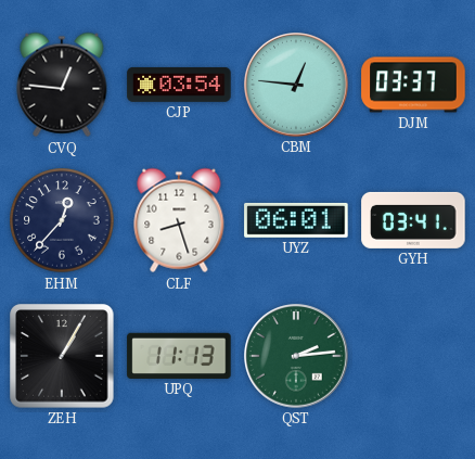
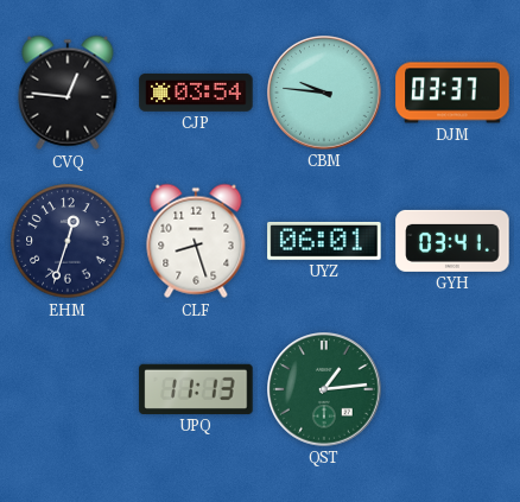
CBM: 12:46 -> 9:46
EHM: 12:37 -> 12:33
ZEH: 1:05 -> none
QST: 2:14 -> 1:14
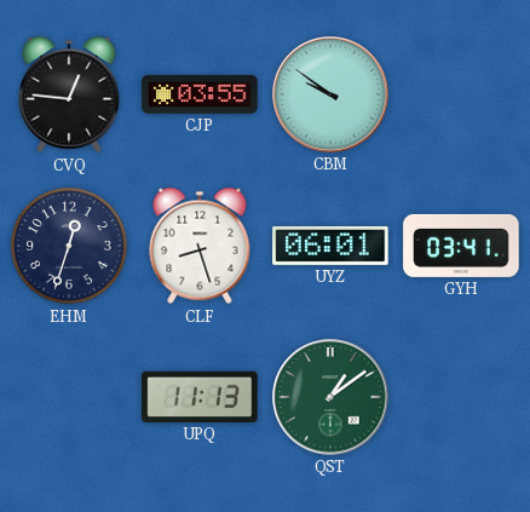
CJP: 03:54 -> 03:55
CBM: 9:46 -> 9:51
DJM: 03:37 -> none
QST: 1:14 -> 1:09
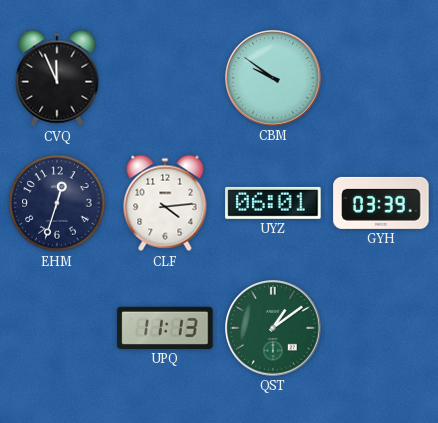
CVQ: 12:46 -> 11:56
CJP: 03:55 -> none
CLF: 8:27 -> 4:14
GYH: 03:41 -> 03:39
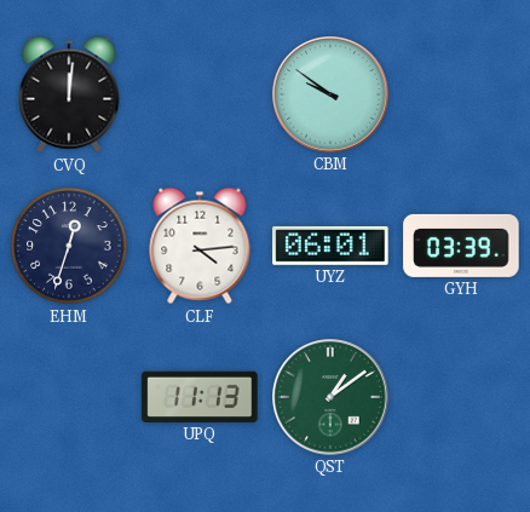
CVQ: 11:56 -> 12:01
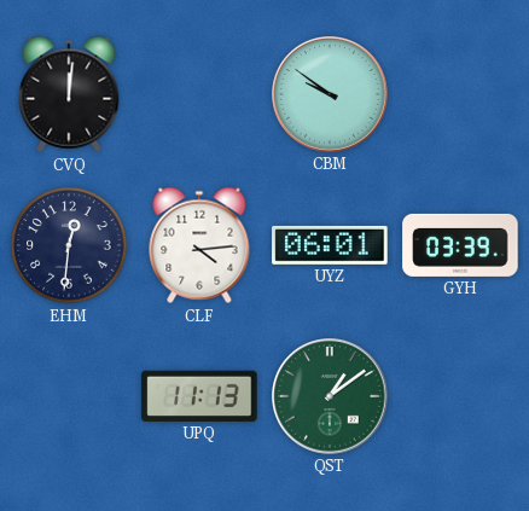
EHM: 12:33 -> 12:31
